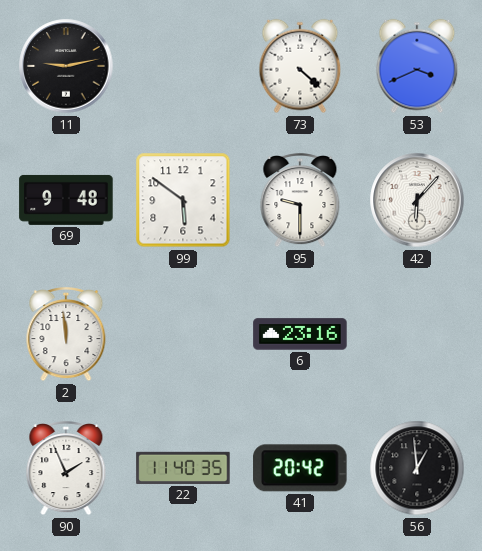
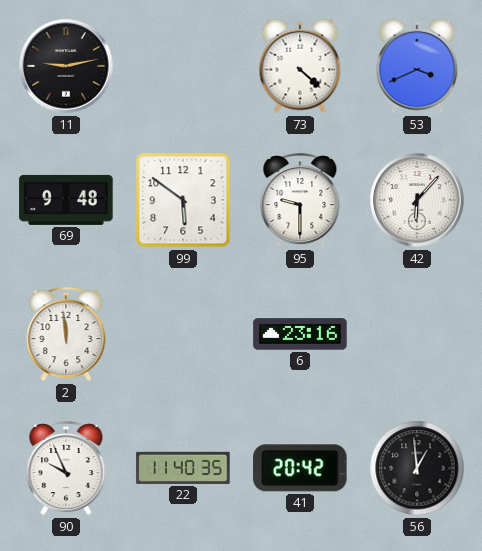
90: 1:56 -> 9:56
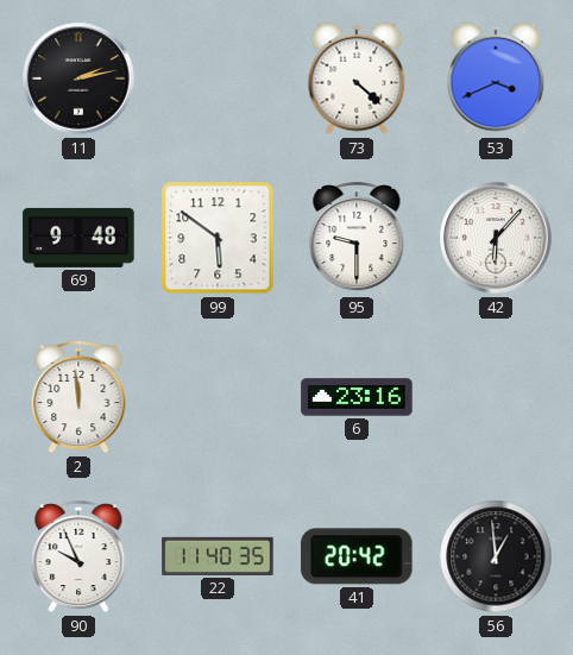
11: 9:13 -> 2:13
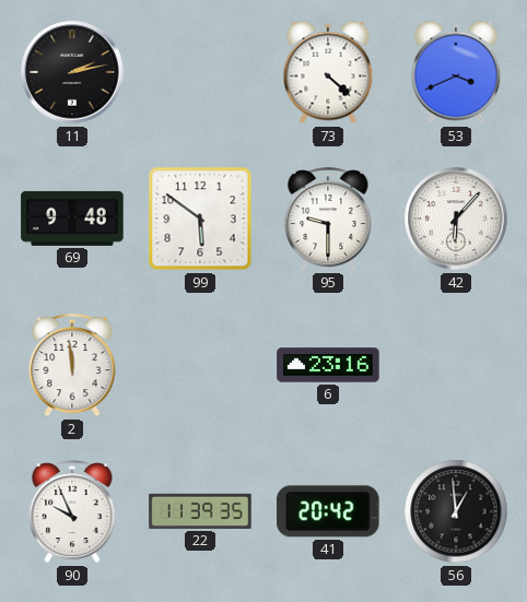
22: 11:40 -> 11:39
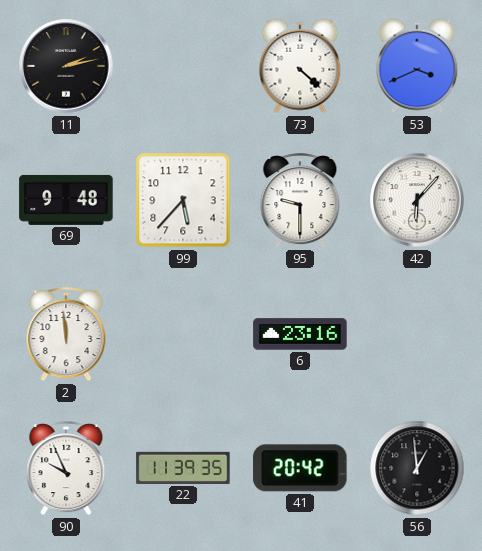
99: 5:51 -> 5:37
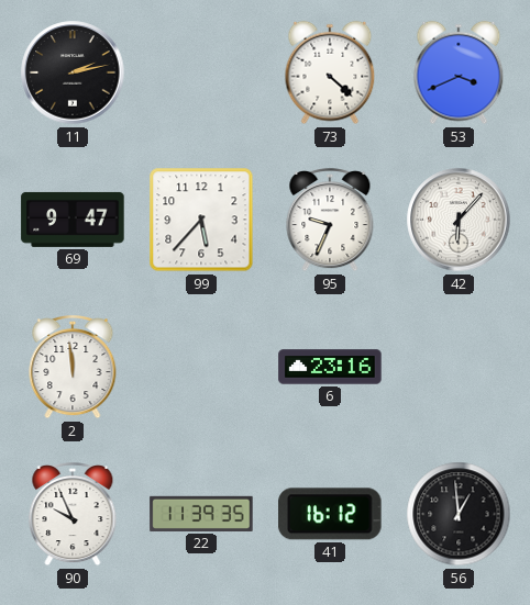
69: 9:48 -> 9:47
95: 9:30 -> 9:34
41: 20:42 -> 16:12
